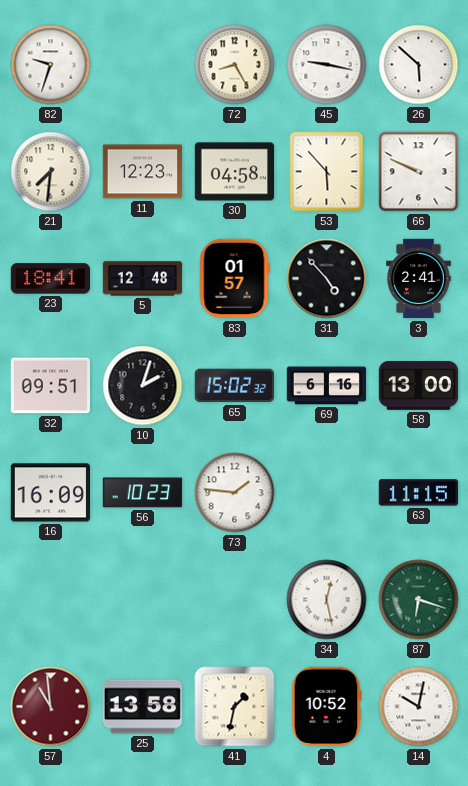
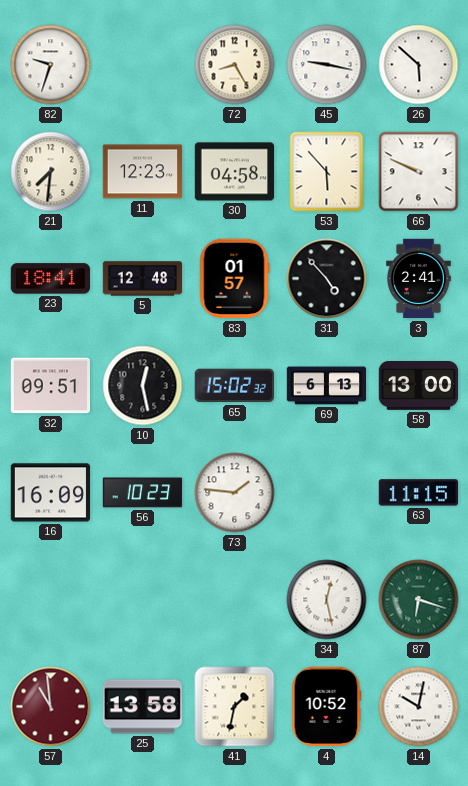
10: 2:03 -> 12:28
69: 6:16 -> 6:13
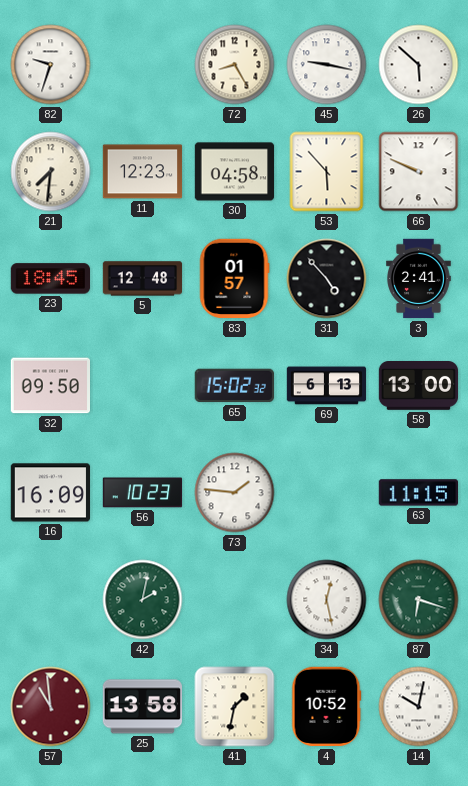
23: 18:41 -> 18:45
32: 09:51 -> 09:50
10: 12:28 -> none
42: none -> 2:02
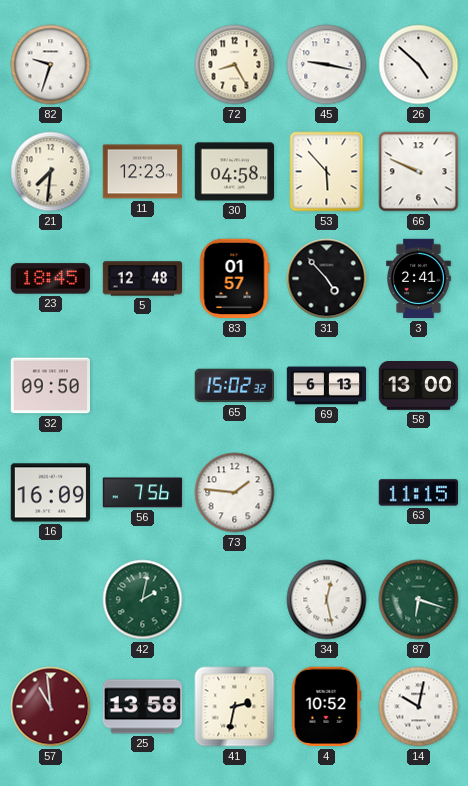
26: 5:52 -> 4:52
56: 10:23 -> 7:56
41: 1:32 -> 2:32
